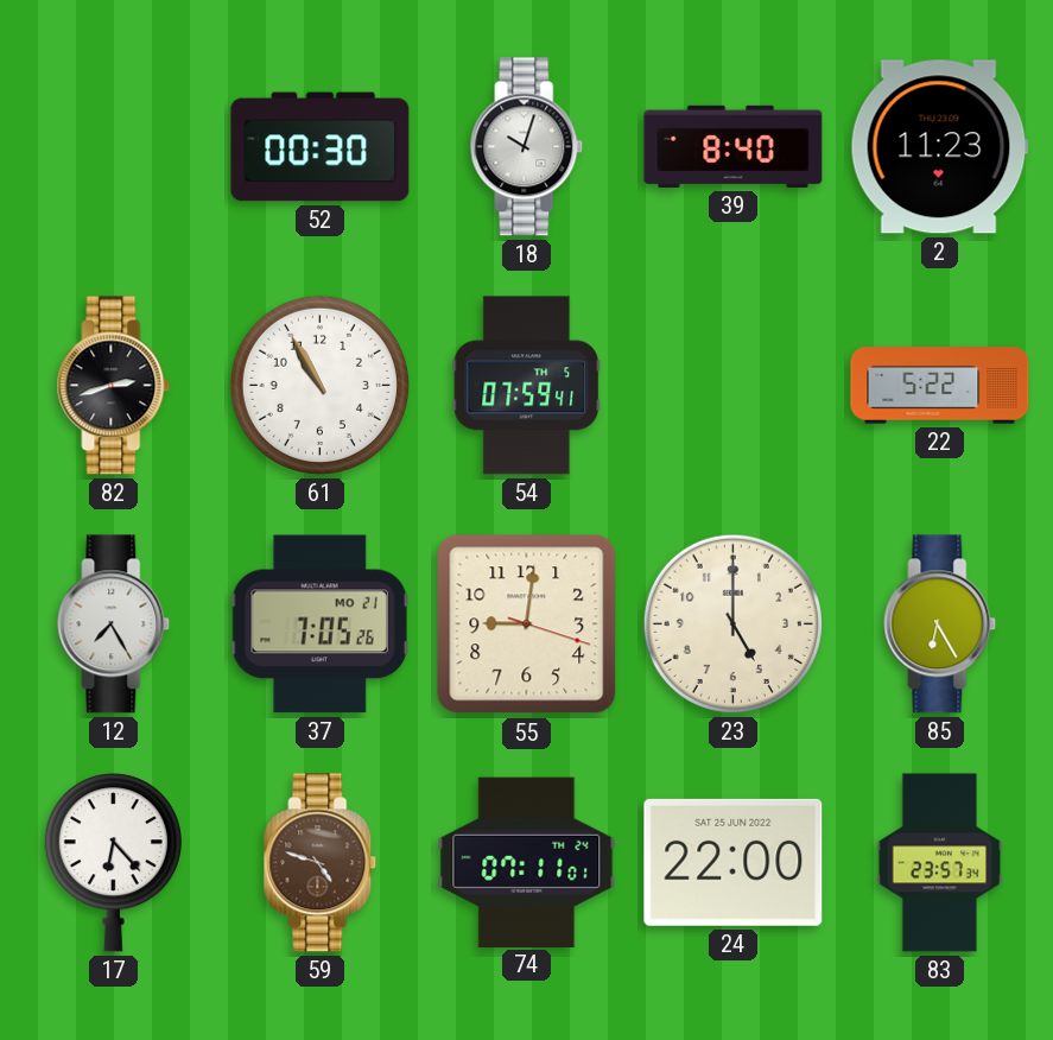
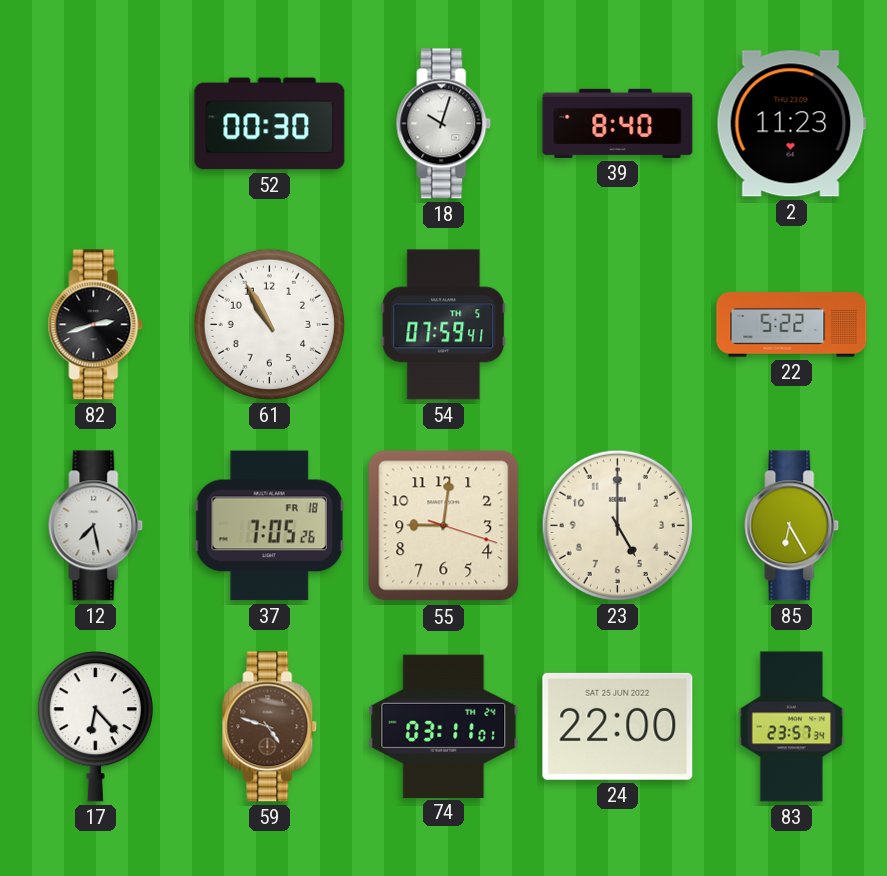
12: 7:25 -> 7:28
37 date: MO 21 -> FR 18
74: 07:11 -> 03:11
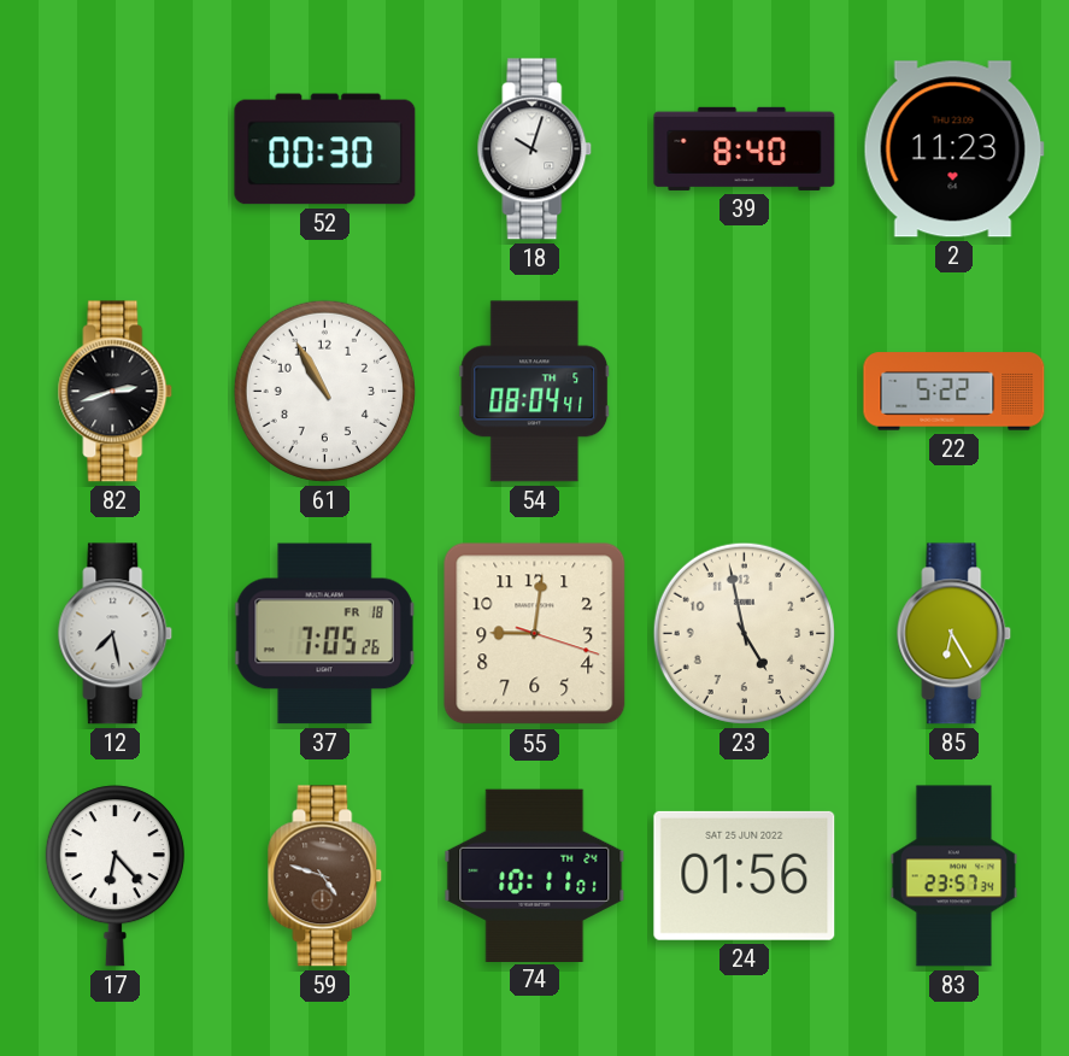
54: 07:59 -> 08:04
23: 5:00 -> 4:58
74: 03:11 -> 10:11
24: 22:00 -> 01:56
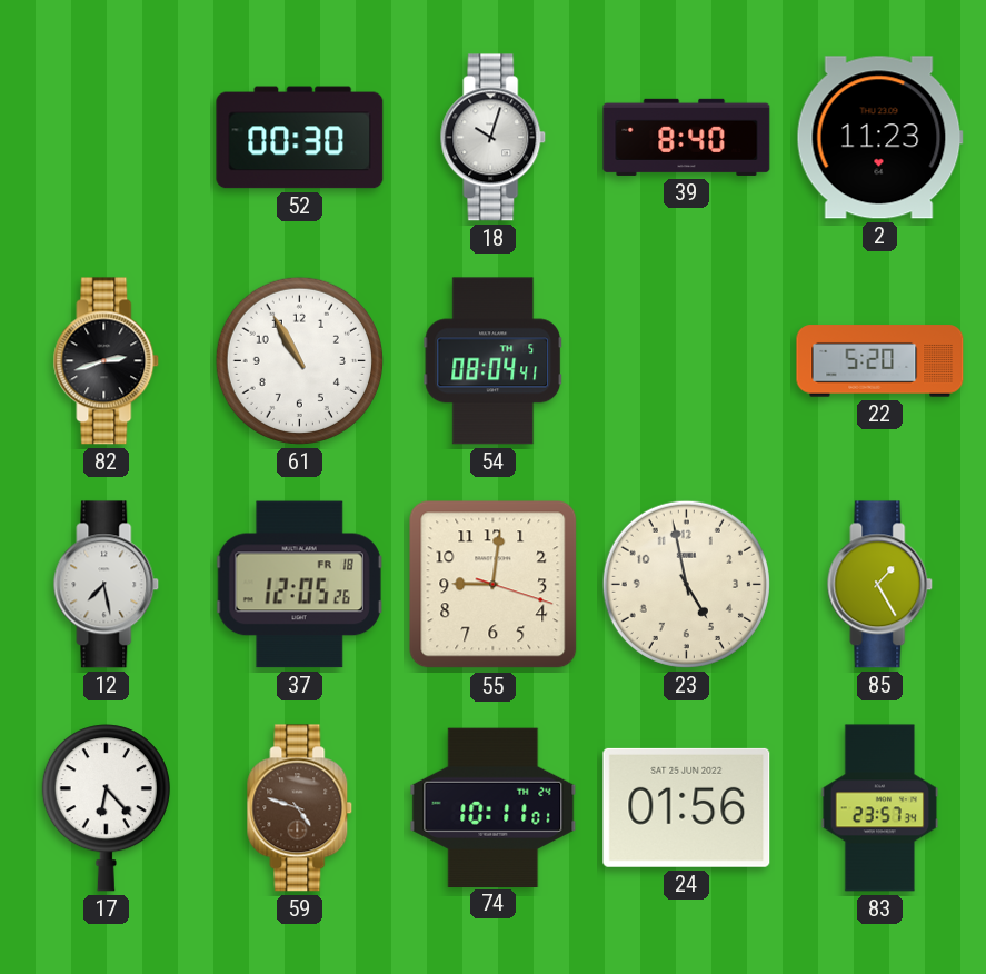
22: 5:22 -> 5:20
37: 7:05 -> 12:05
85: 6:25 -> 1:25
